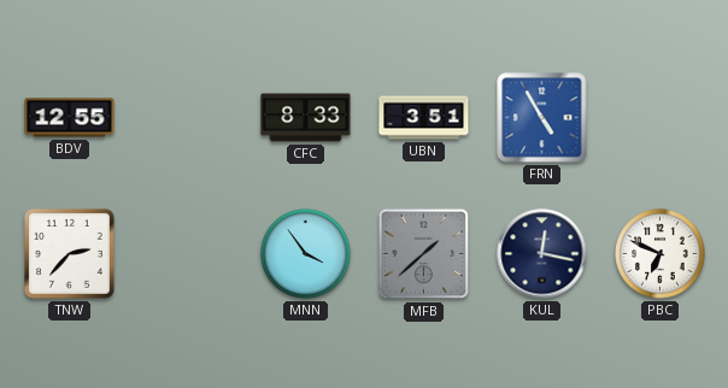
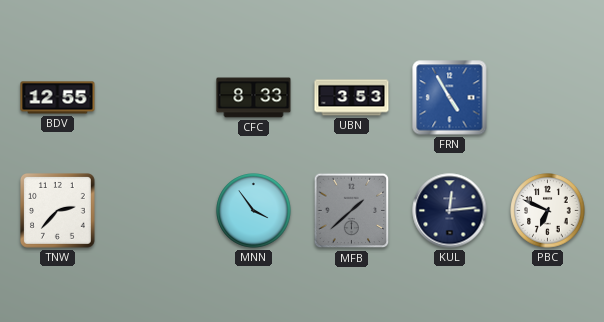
UBN: 3:51 -> 3:53
KUL: 12:17 -> 12:14
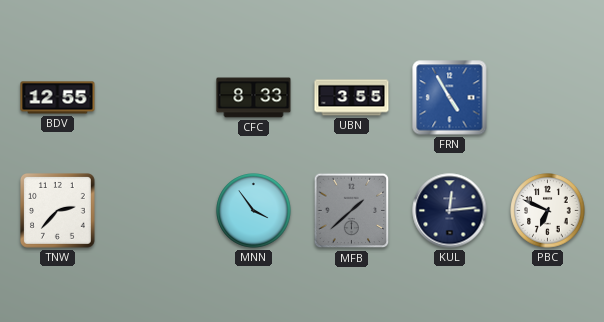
UBN: 3:53 -> 3:55
